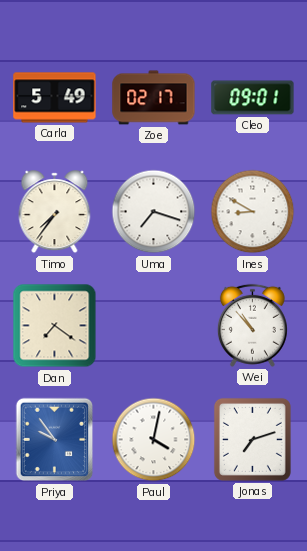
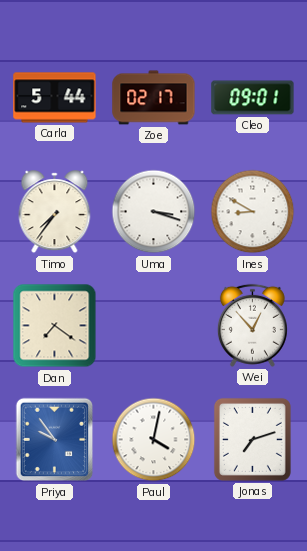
Carla: 5:49 -> 5:44
Uma: 7:18 -> 3:18
Wei: 10:53 -> 12:53
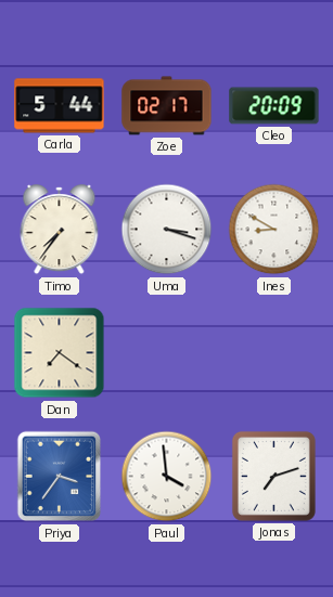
Cleo: 09:01 -> 20:09
Wei: 12:53 -> none
Priya: 9:54 -> 3:36
Paul: 4:02 -> 3:59
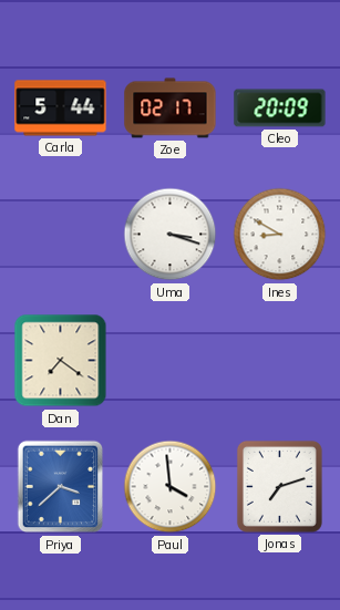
Timo: 7:36 -> none
Priya: 3:36 -> 3:38
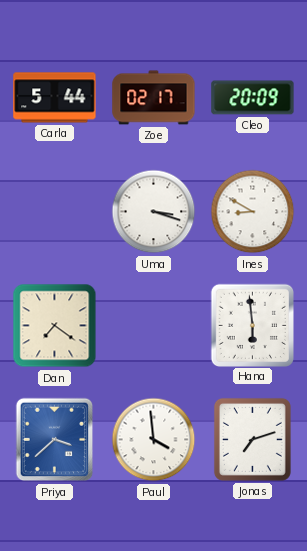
Hana: none -> 5:59
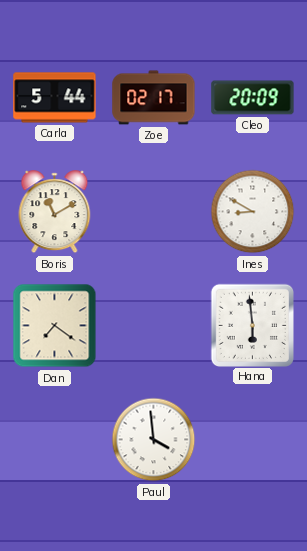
Boris: none -> 11:10
Uma: 3:18 -> none
Priya: 3:38 -> none
Jonas: 7:12 -> none
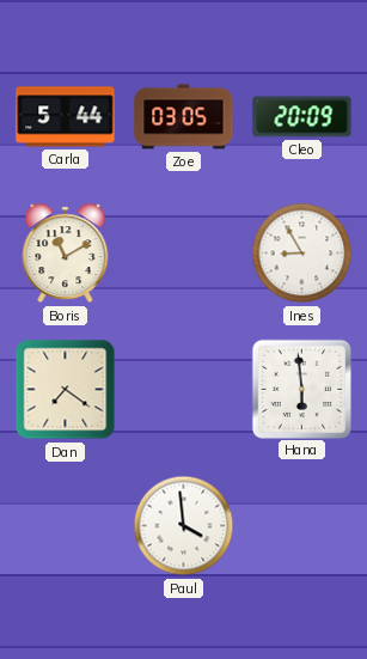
Zoe: 02:17 -> 03:05
Ines: 8:50 -> 8:55
